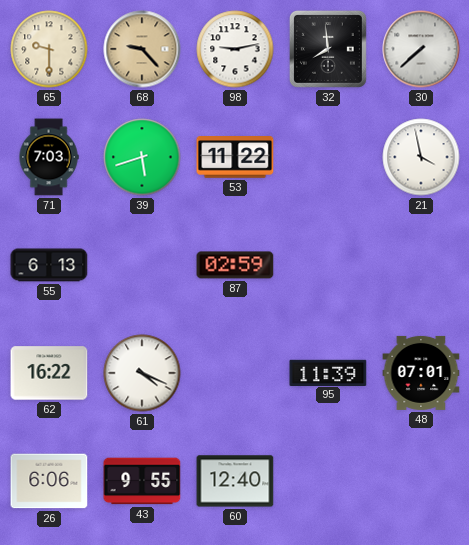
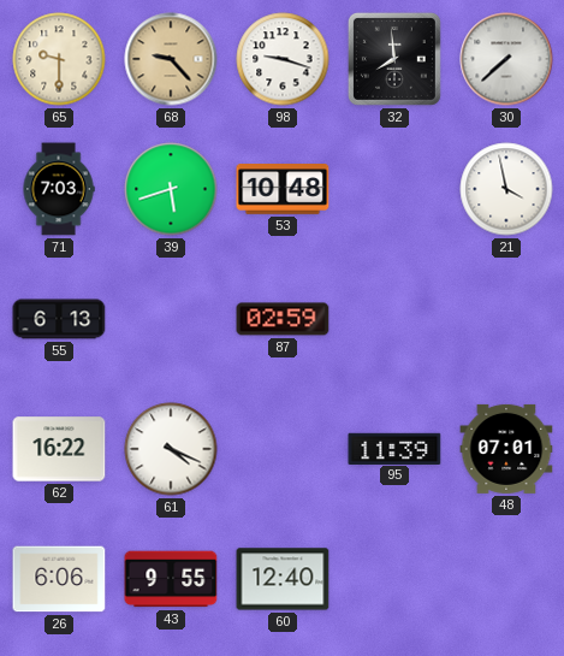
98: 9:13 -> 9:18
53: 11:22 -> 10:48
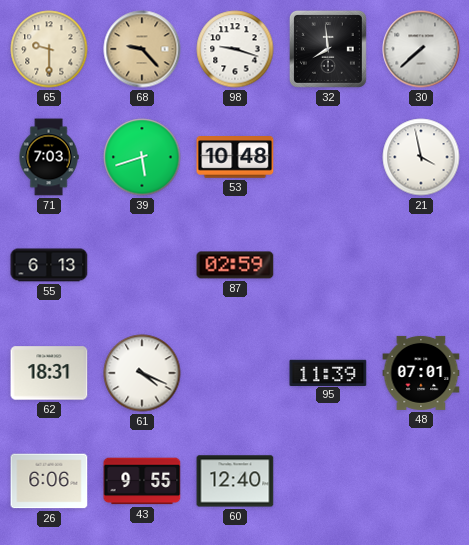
62: 16:22 -> 18:31
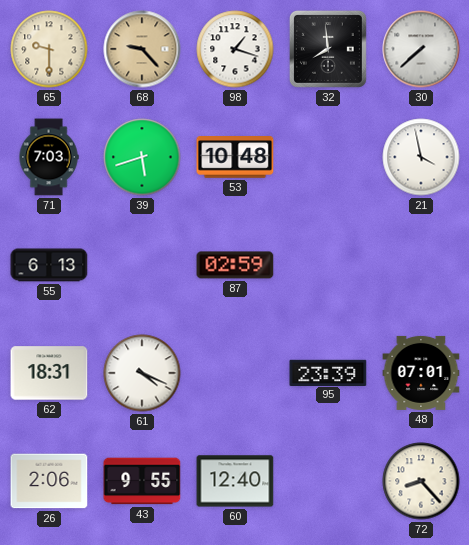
98: 9:18 -> 1:18
95: 11:39 -> 23:39
26: 6:06 -> 2:06
72: none -> 8:23
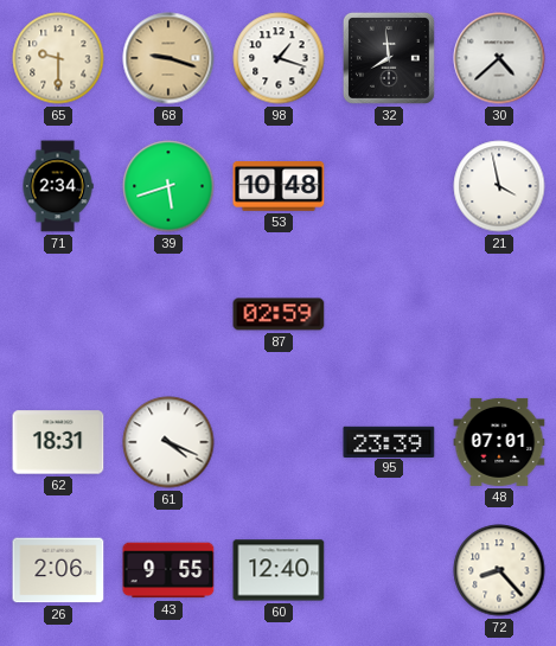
68: 9:23 -> 9:18
30: 7:38 -> 4:38
71: 7:03 -> 2:34
55: 6:13 -> none
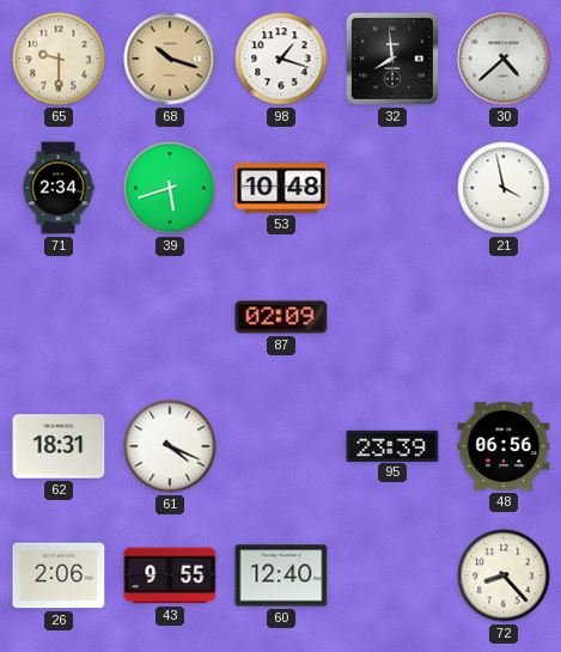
68: 9:18 -> 10:18
87: 02:59 -> 02:09
48: 07:01 -> 06:56
